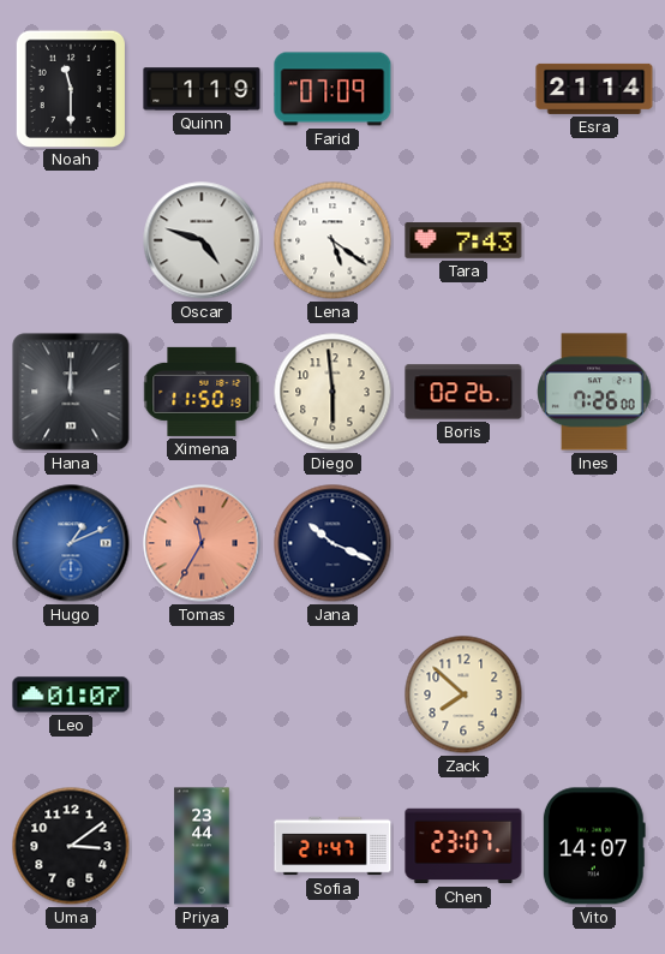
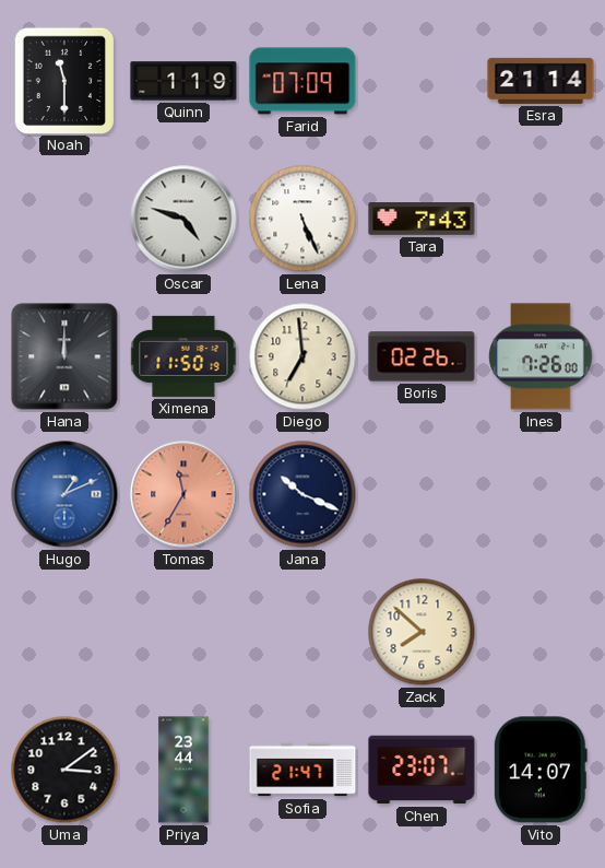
Lena: 5:21 -> 5:26
Diego: 5:59 -> 6:59
Leo: 01:07 -> none
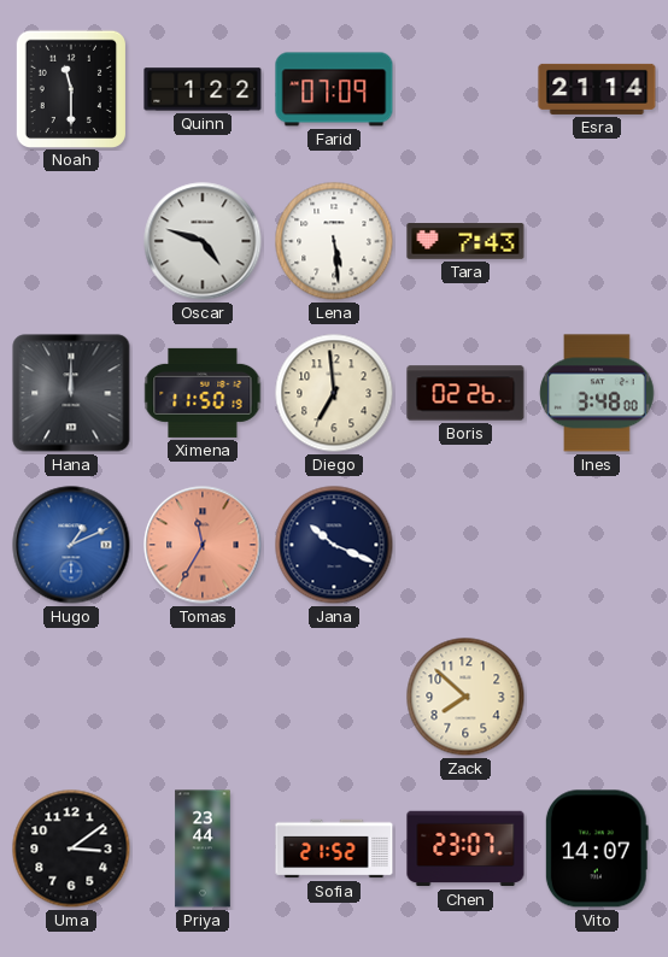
Quinn: 1:19 -> 1:22
Lena: 5:26 -> 5:29
Ines: 7:26 -> 3:48
Sofia: 21:47 -> 21:52
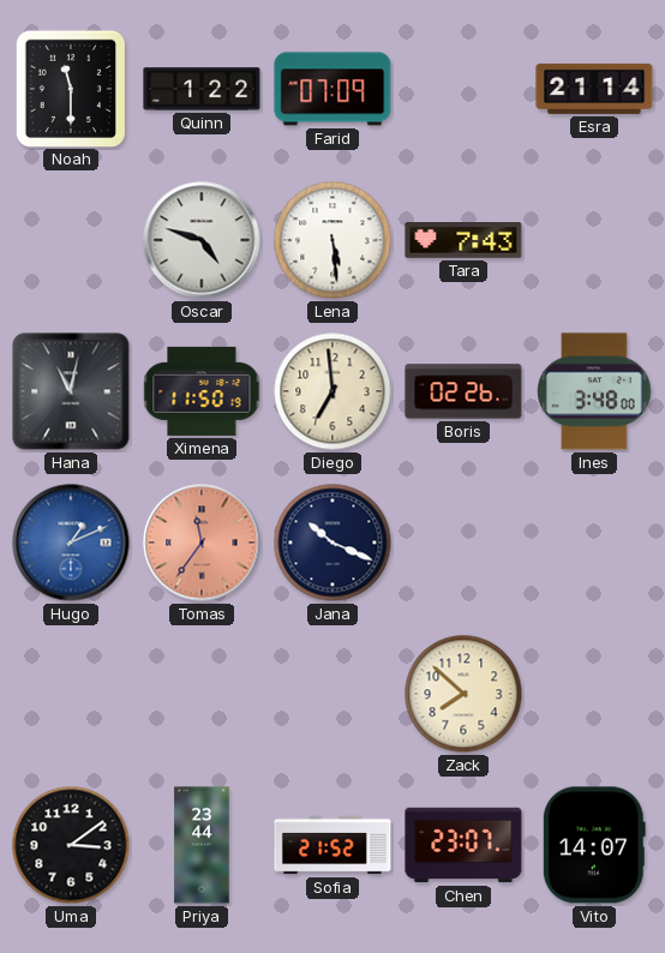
Hana: 12:00 -> 11:02
Tomas: 11:35 -> 11:36
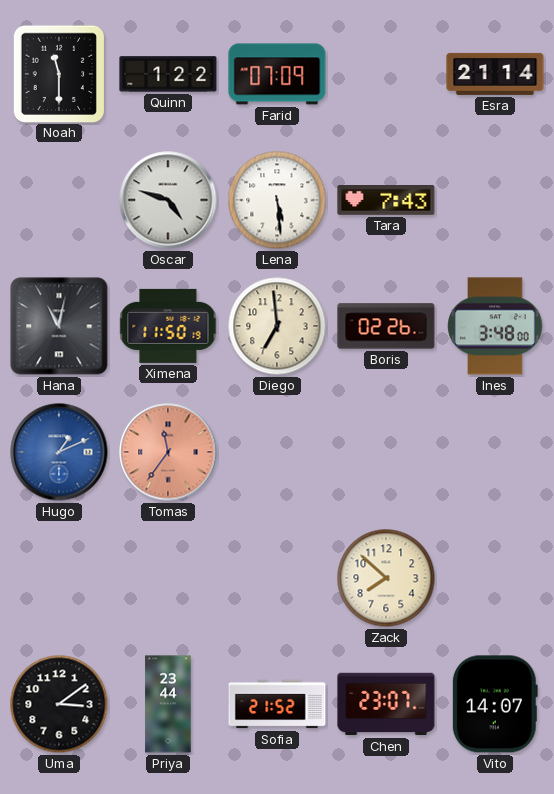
Jana: 10:19 -> none
